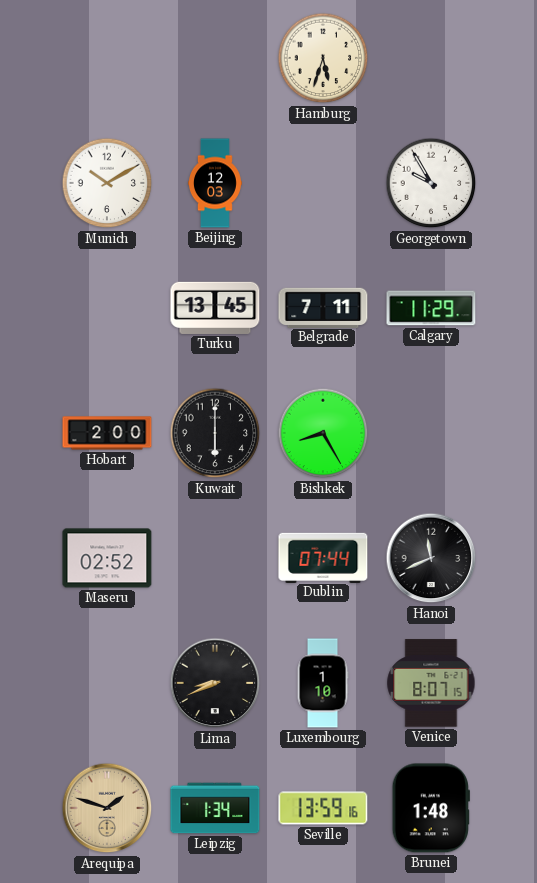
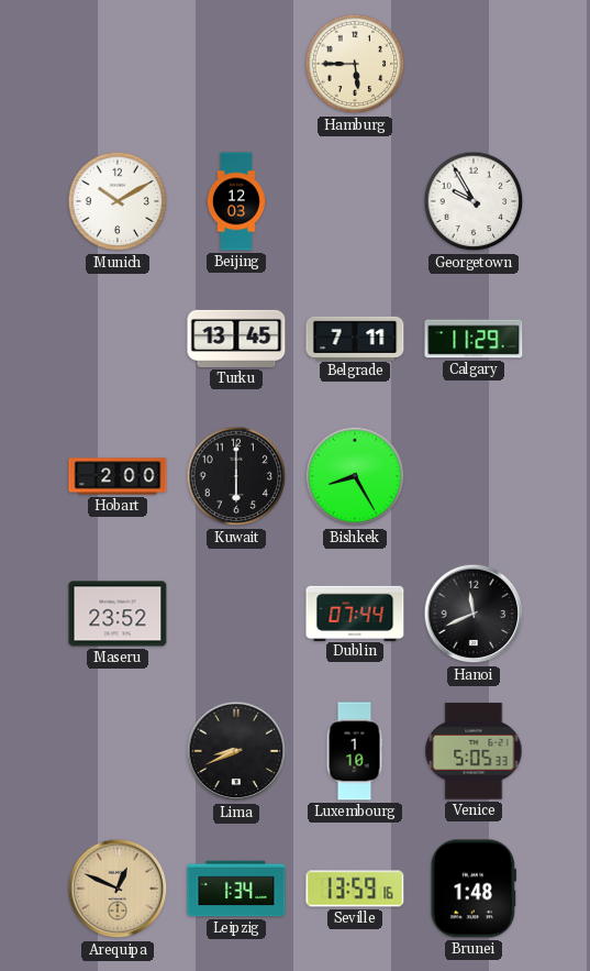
Hamburg: 5:33 -> 5:45
Maseru: 02:52 -> 23:52
Venice: 8:07 -> 5:05
Arequipa: 1:48 -> 12:49
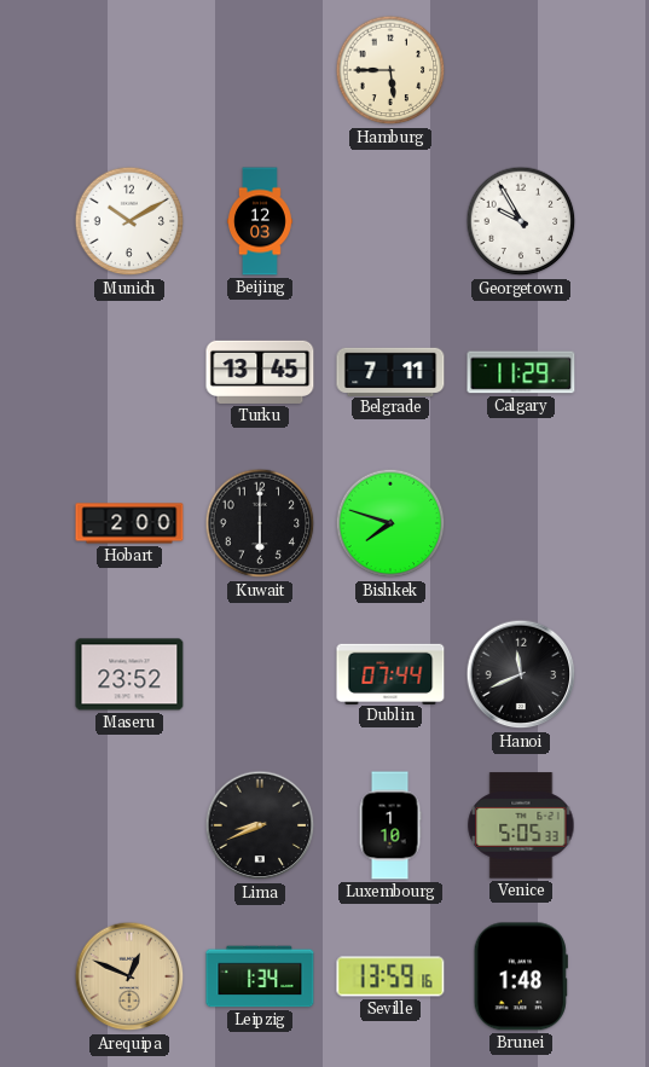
Bishkek: 8:25 -> 7:48
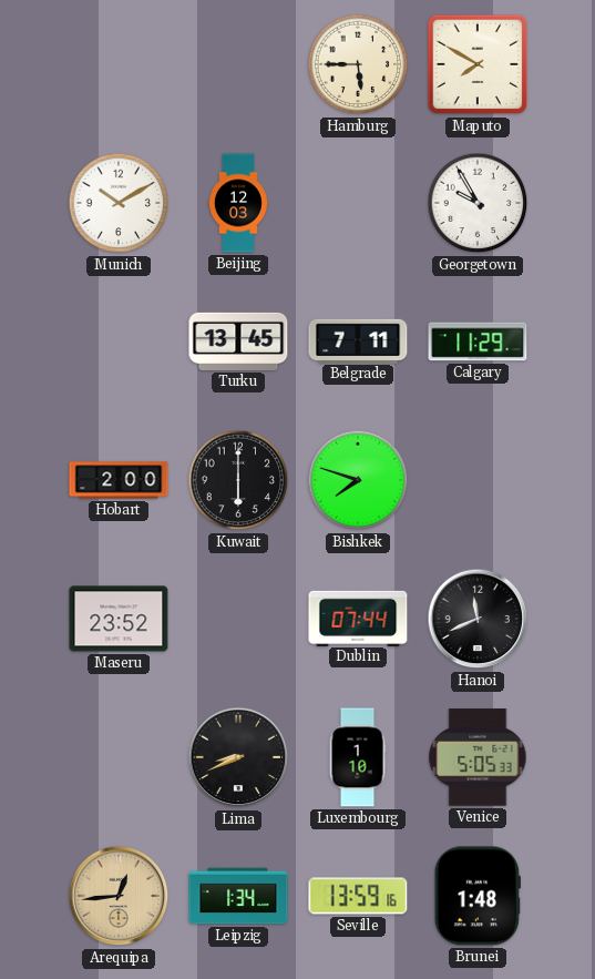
Maputo: none -> 7:50
Arequipa: 12:49 -> 12:44
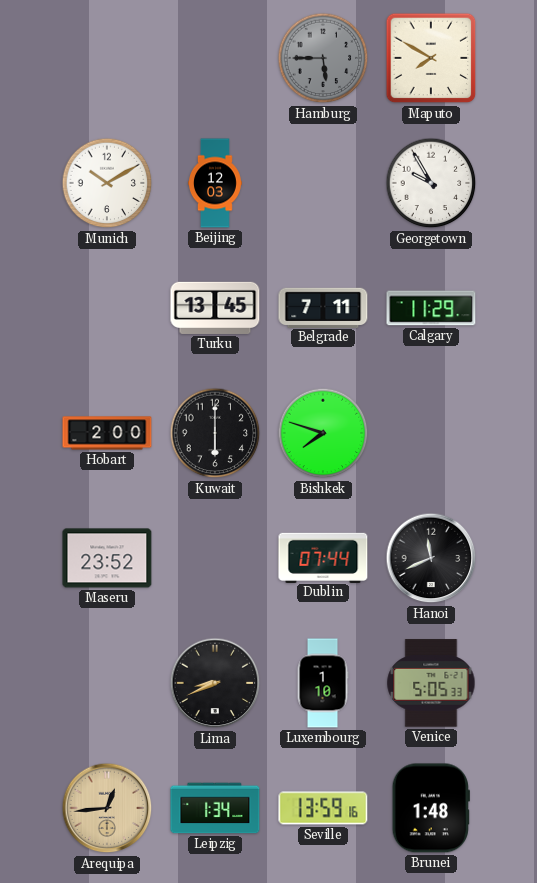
Hamburg dial: cream -> grey
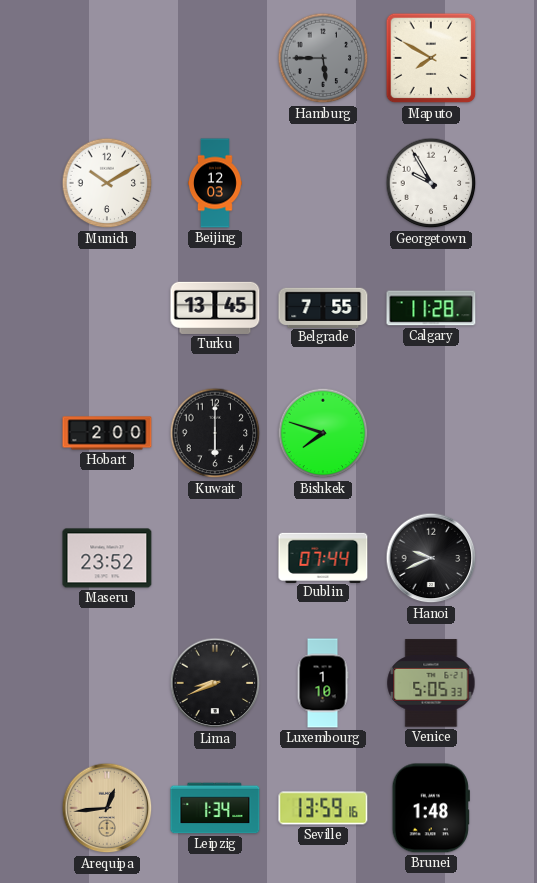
Belgrade: 7:11 -> 7:55
Calgary: 11:29 -> 11:28
Hanoi: 11:41 -> 9:41
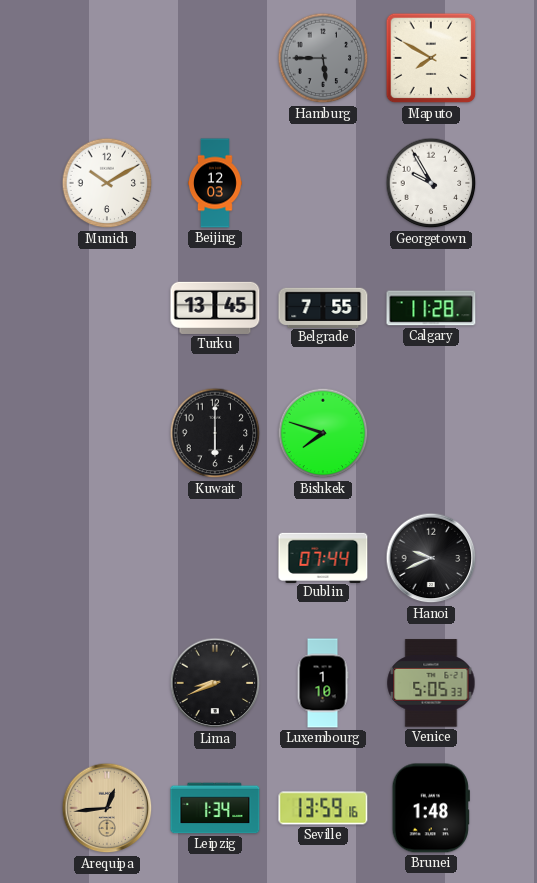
Hobart: 2:00 -> none
Maseru: 23:52 -> none
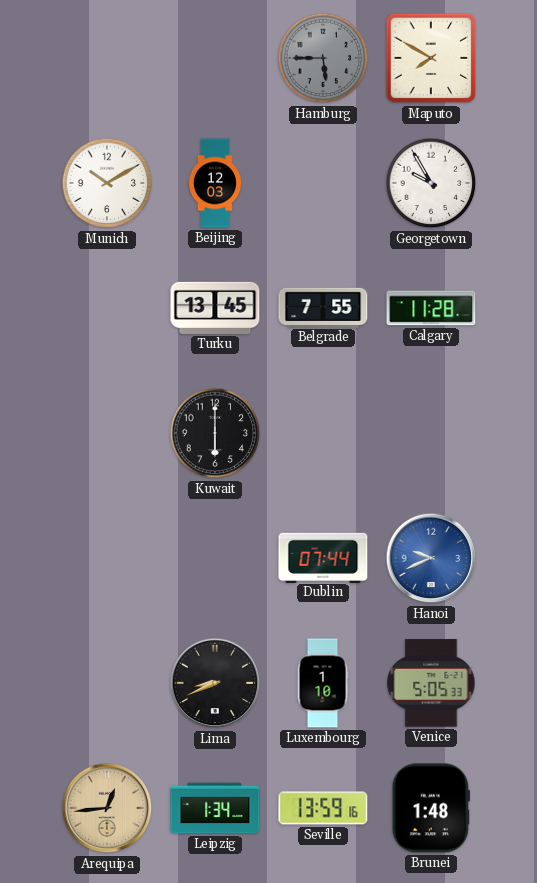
Bishkek: 7:48 -> none
Hanoi dial: black -> blue
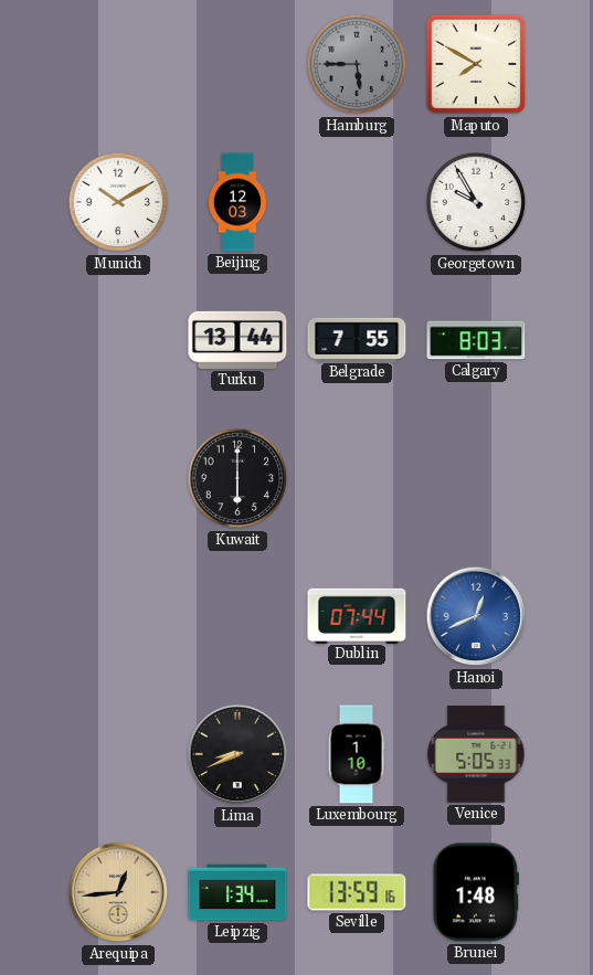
Turku: 13:45 -> 13:44
Calgary: 11:28 -> 8:03
Hanoi: 9:41 -> 12:41
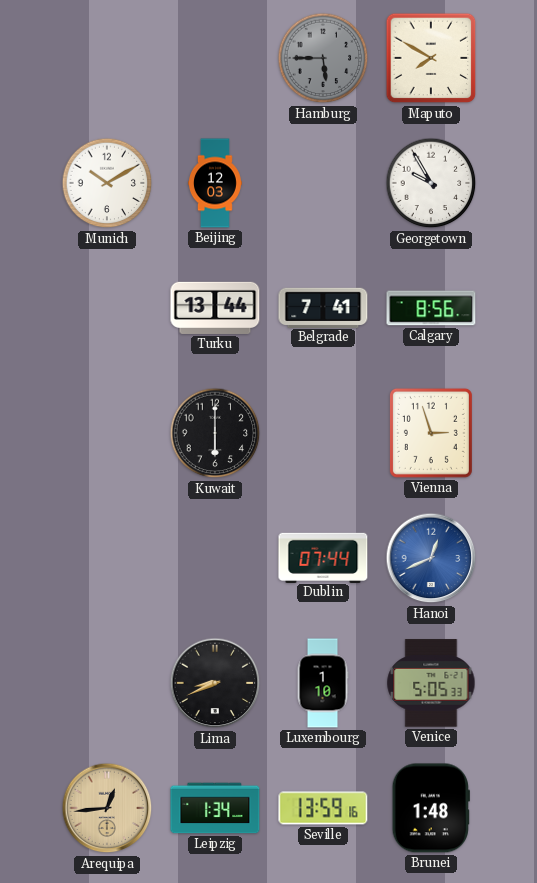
Belgrade: 7:55 -> 7:41
Calgary: 8:03 -> 8:56
Vienna: none -> 2:57
